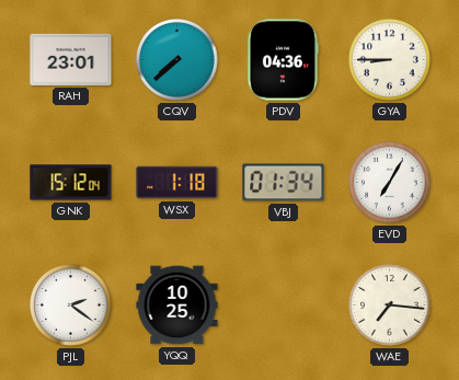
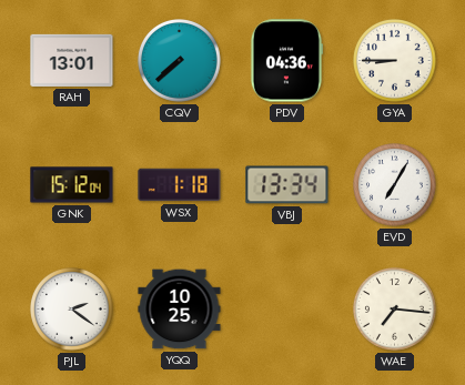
RAH: 23:01 -> 13:01
VBJ: 01:34 -> 13:34
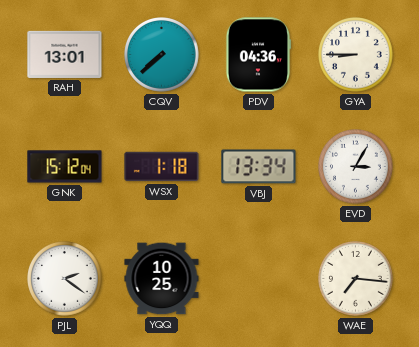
EVD: 7:05 -> 3:05
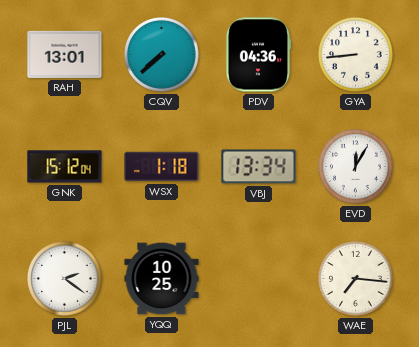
GYA: 8:45 -> 8:44
EVD: 3:05 -> 12:05
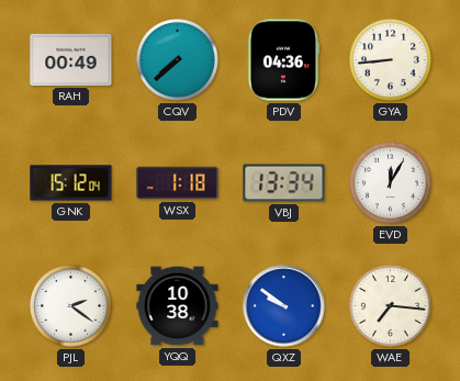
RAH: 13:01 -> 00:49
YQQ: 10:25 -> 10:38
QXZ: none -> 9:51
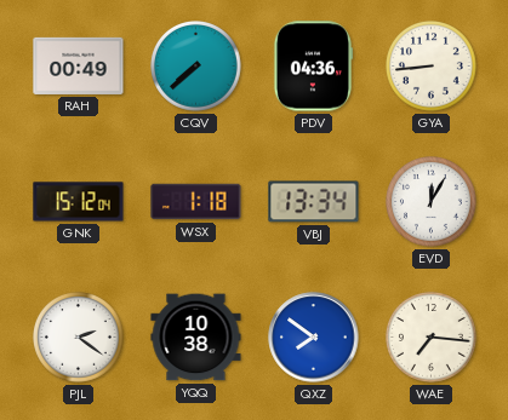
QXZ: 9:51 -> 7:51
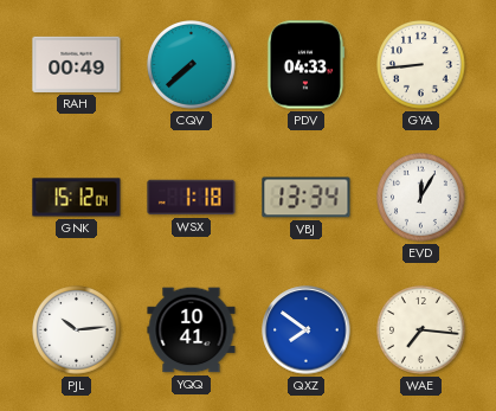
PDV: 04:36 -> 04:33
PJL: 2:21 -> 10:14
YQQ: 10:38 -> 10:41
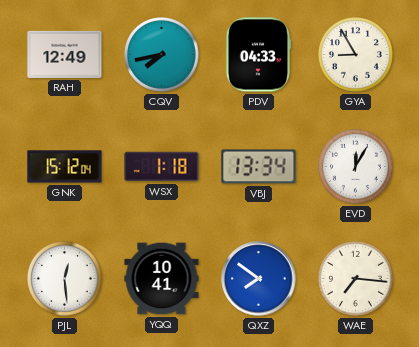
RAH: 00:49 -> 12:49
CQV: 7:38 -> 7:43
GYA: 8:44 -> 8:55
PJL: 10:14 -> 12:29
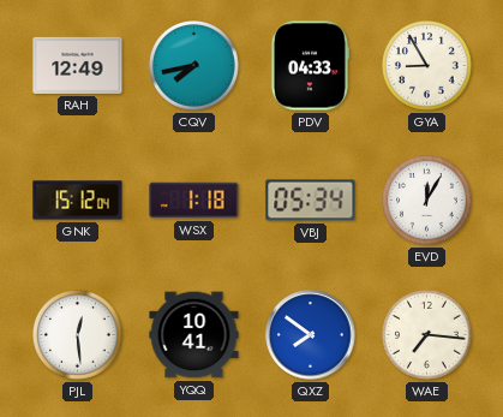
VBJ: 13:34 -> 05:34
